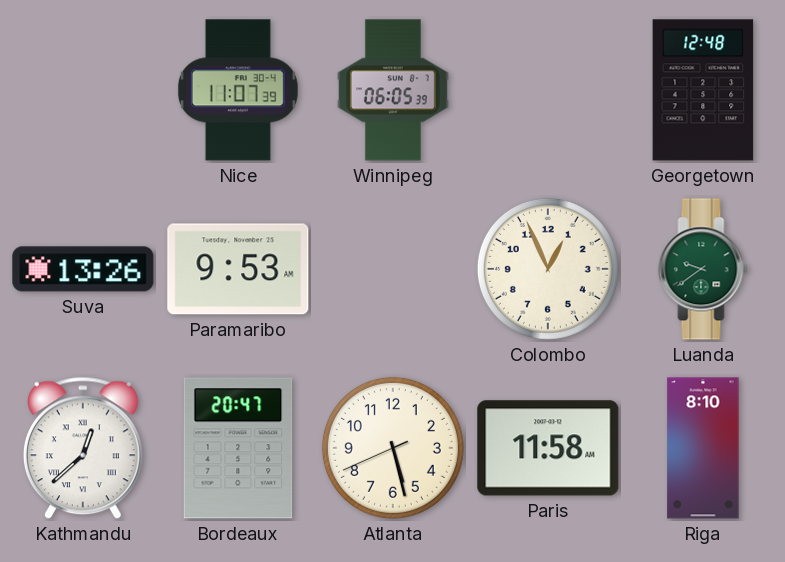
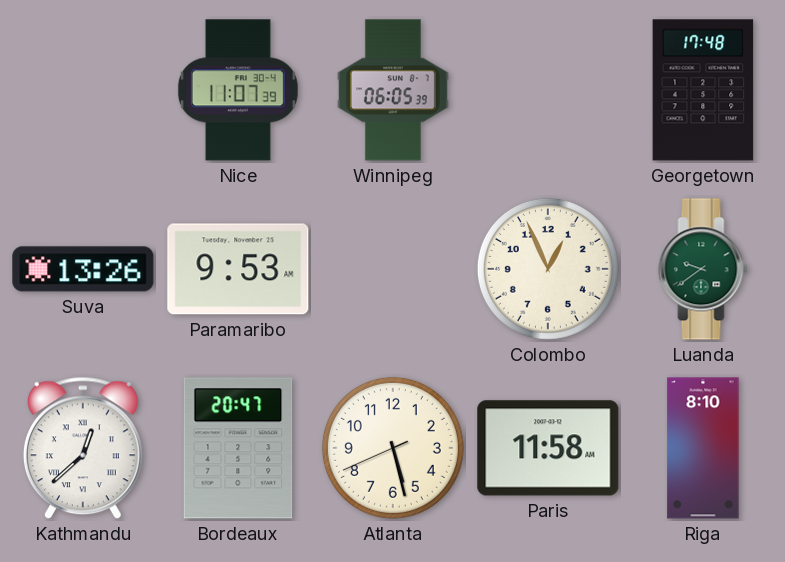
Georgetown: 12:48 -> 17:48
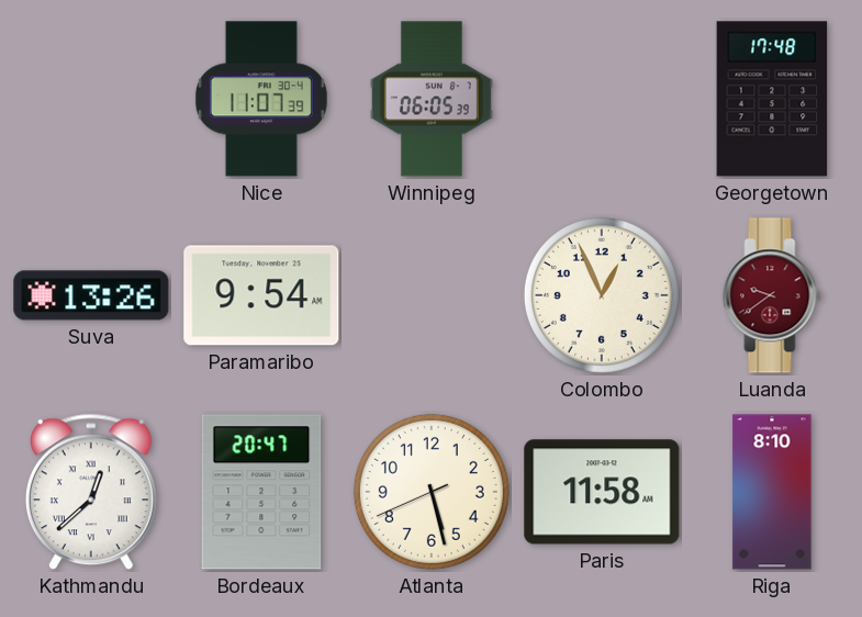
Paramaribo: 9:53 -> 9:54
Luanda dial: green -> burgundy
